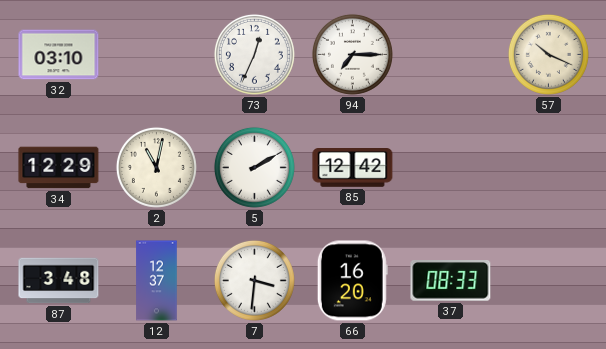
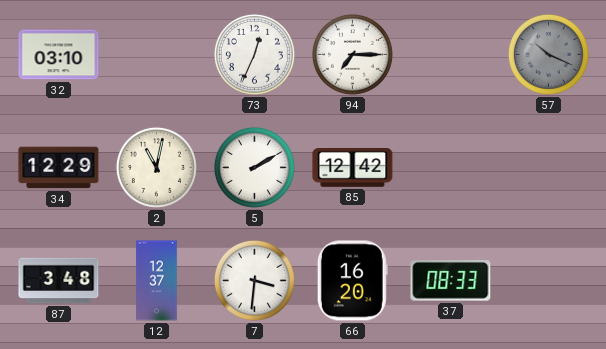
57 dial: cream -> grey
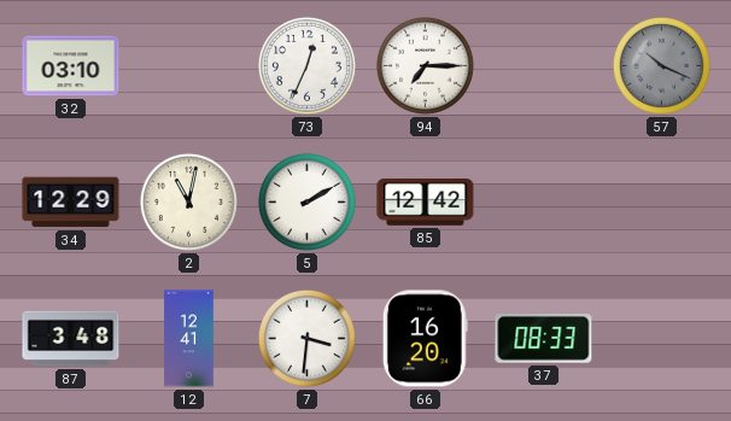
12: 12:37 -> 12:41
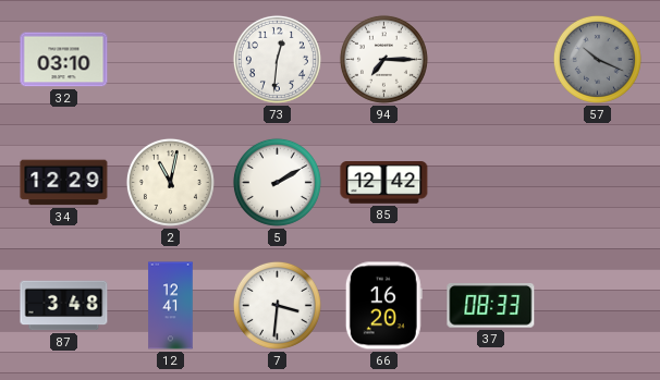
73: 12:34 -> 12:31
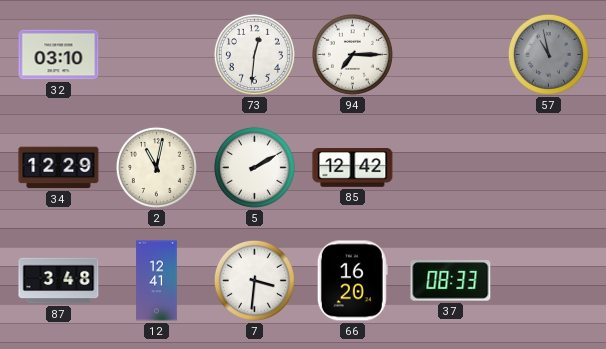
57: 10:19 -> 10:58
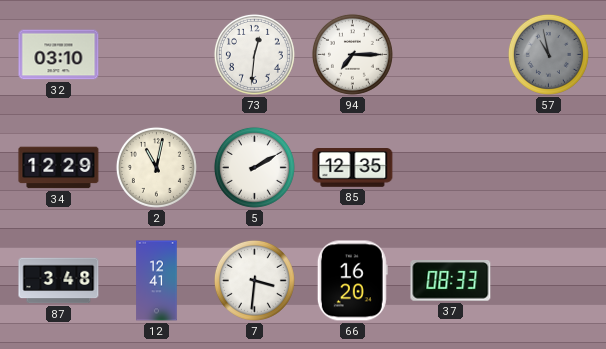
85: 12:42 -> 12:35
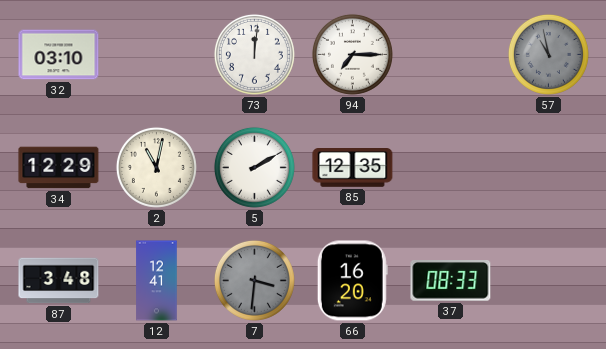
73: 12:31 -> 12:01
7 dial: white -> grey
